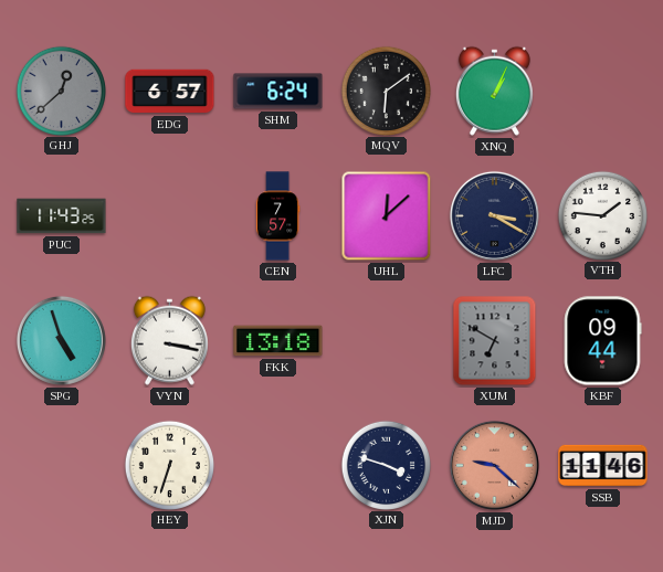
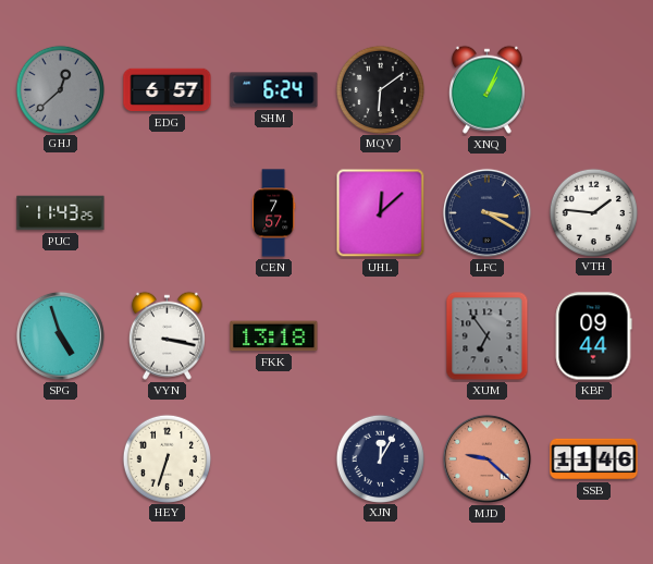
XUM: 6:50 -> 6:54
XJN: 3:48 -> 12:05
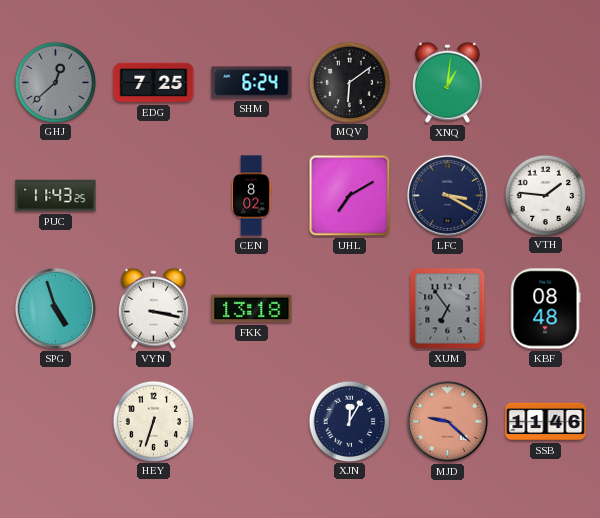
EDG: 6:57 -> 7:25
XNQ: 1:04 -> 1:01
CEN: 7:57 -> 8:02
UHL: 12:08 -> 7:10
KBF: 09:44 -> 08:48
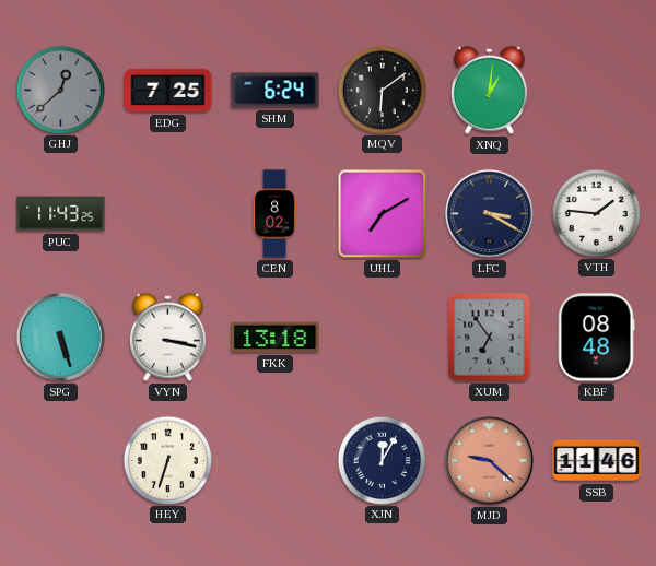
SPG: 4:57 -> 5:27
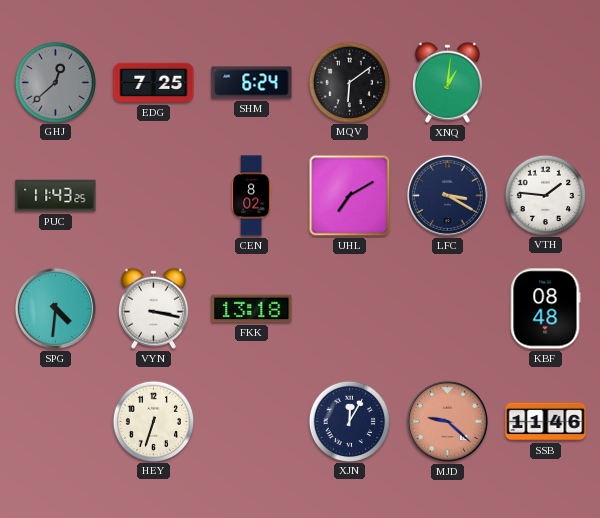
SPG: 5:27 -> 4:31
XUM: 6:54 -> none
